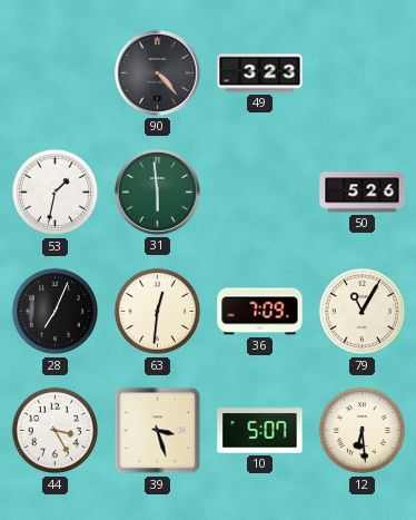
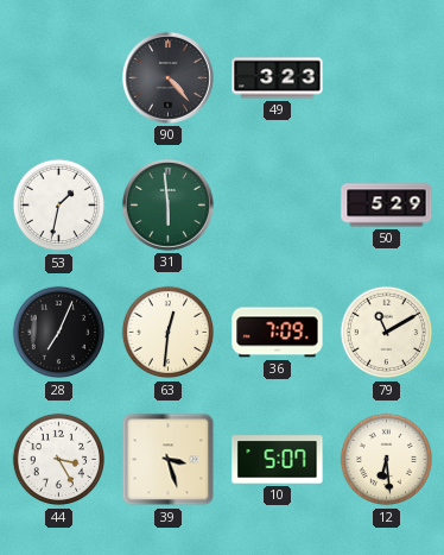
50: 5:26 -> 5:29
79: 11:05 -> 11:10
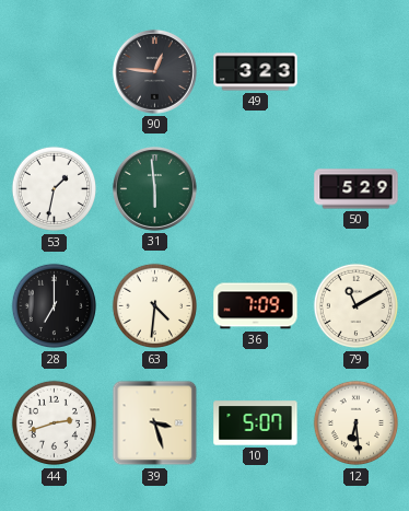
90: 4:23 -> 12:46
28: 7:04 -> 7:00
63: 12:31 -> 4:31
44: 3:25 -> 2:42
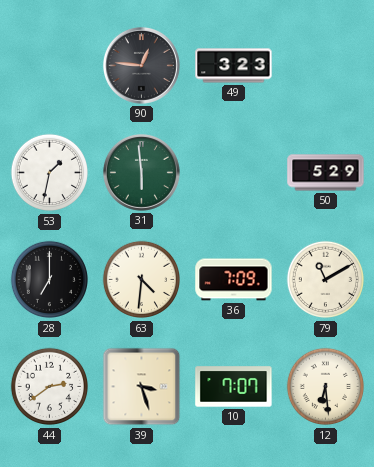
44: 2:42 -> 2:39
10: 5:07 -> 7:07
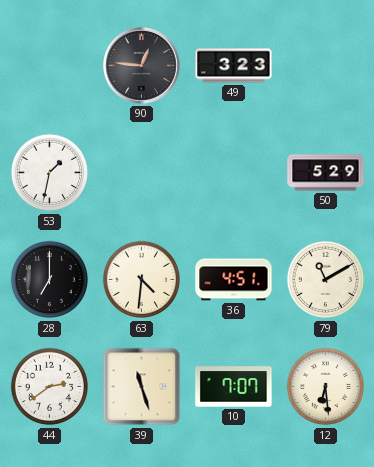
31: 5:59 -> none
36: 7:09 -> 4:51
39: 3:27 -> 11:27
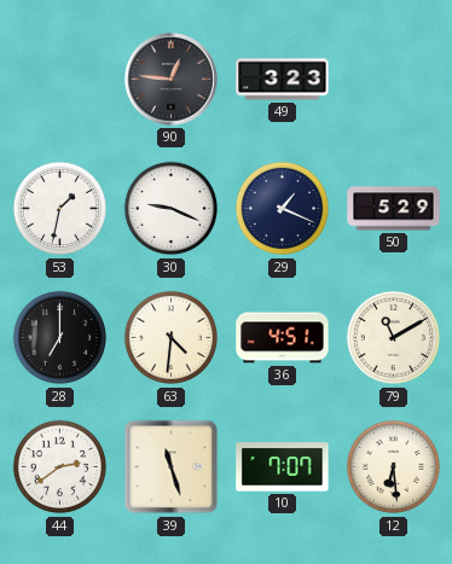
30: none -> 9:19
29: none -> 1:19
